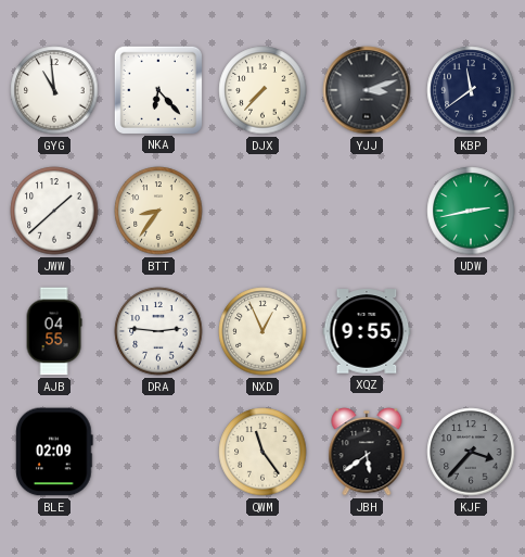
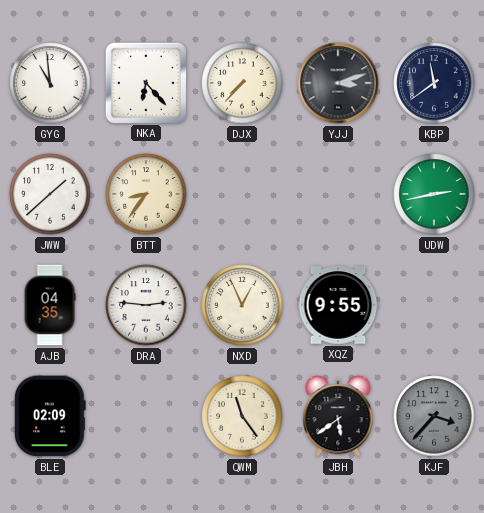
AJB: 04:55 -> 04:35
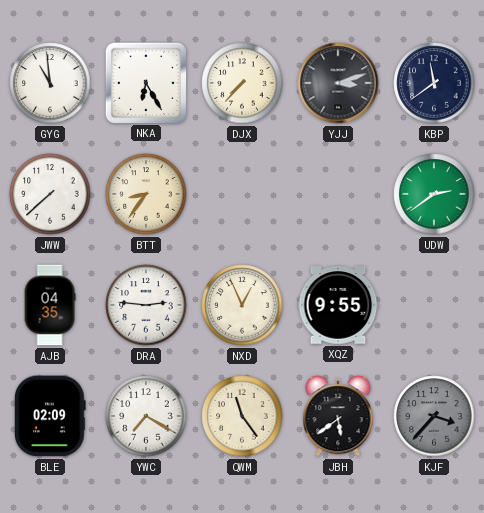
NKA: 6:23 -> 6:25
JWW: 1:38 -> 7:38
UDW: 2:43 -> 2:39
YWC: none -> 7:20
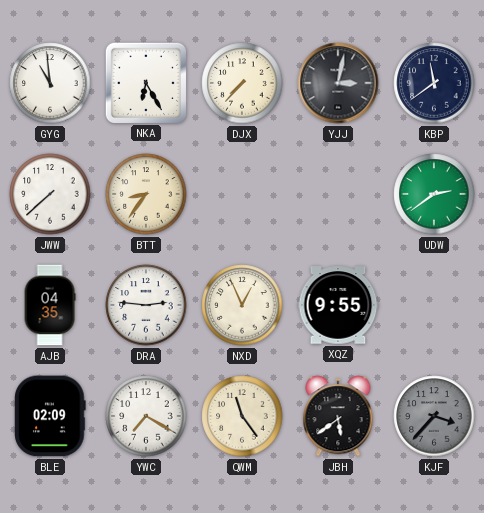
YJJ: 3:12 -> 3:02
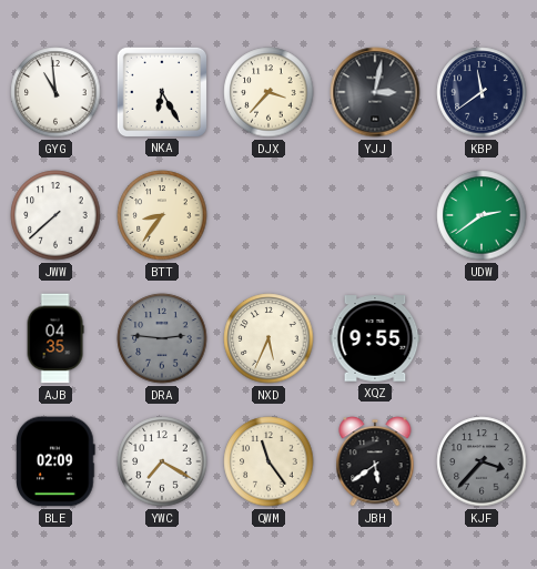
DJX: 7:37 -> 3:37
DRA dial: white -> grey
NXD: 12:56 -> 5:34
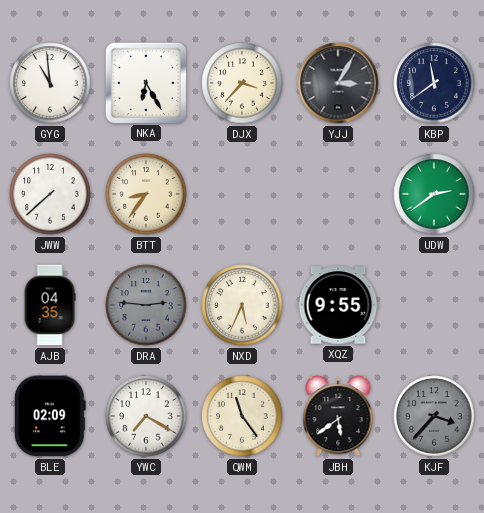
YJJ: 3:02 -> 3:05
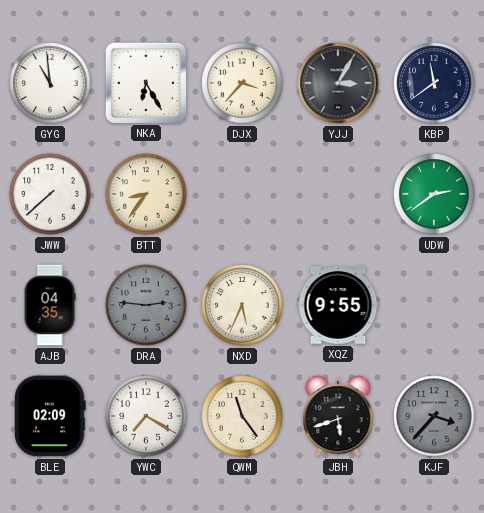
JBH: 5:39 -> 5:42
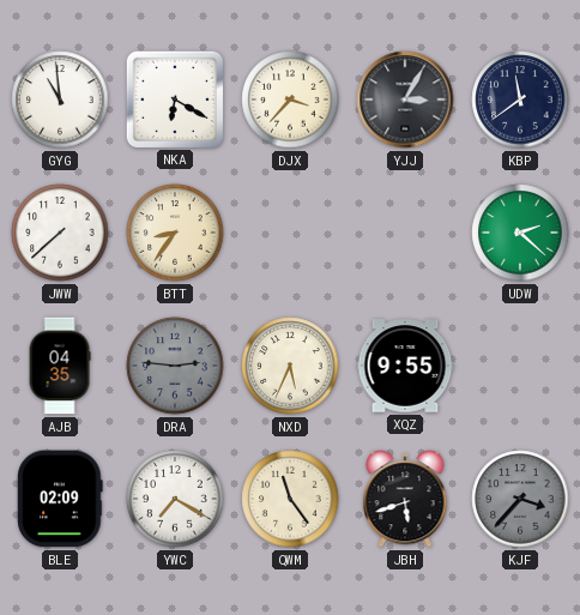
NKA: 6:25 -> 6:20
UDW: 2:39 -> 2:22
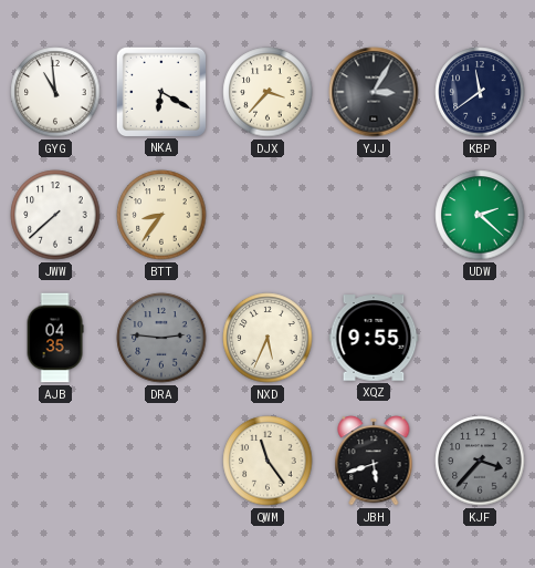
BLE: 02:09 -> none
YWC: 7:20 -> none
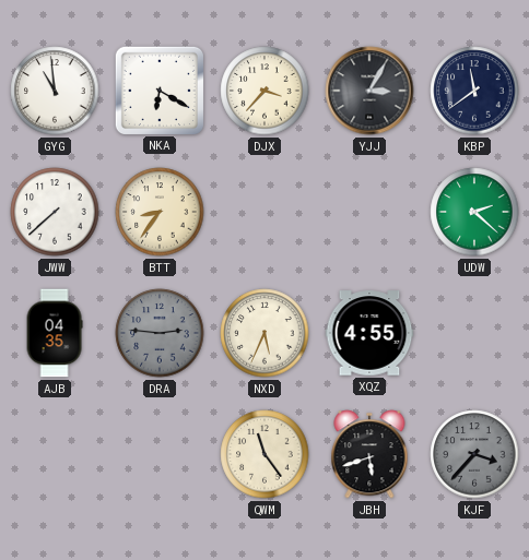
XQZ: 9:55 -> 4:55
